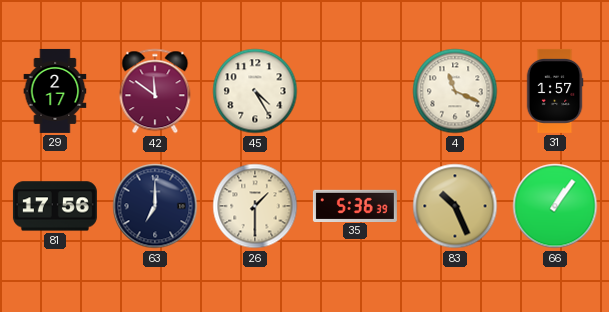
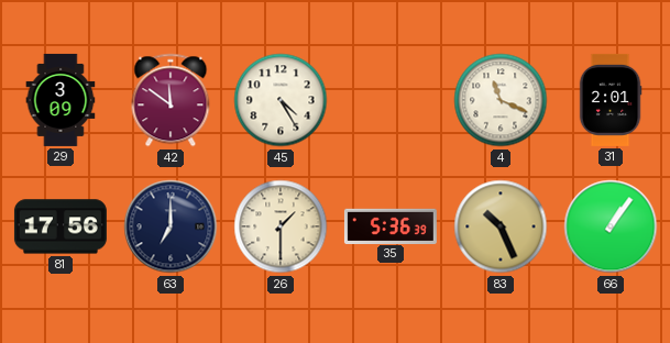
29: 2:17 -> 3:09
31: 1:57 -> 2:01
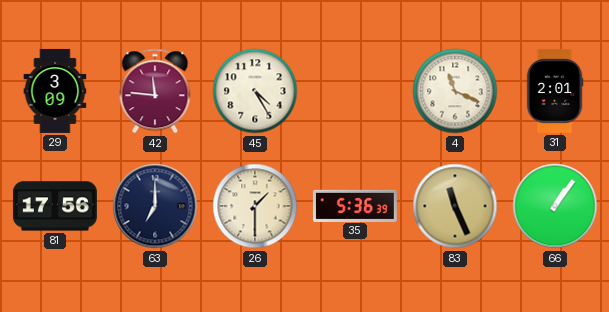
42: 11:51 -> 11:46
83: 10:26 -> 11:26
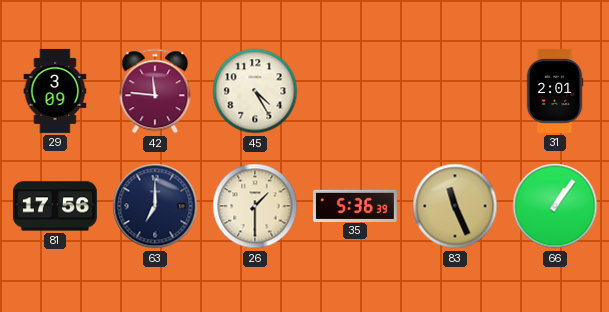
4: 11:19 -> none
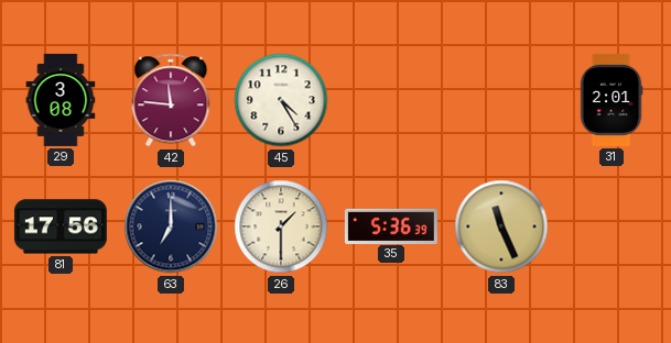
29: 3:09 -> 3:08
66: 1:06 -> none
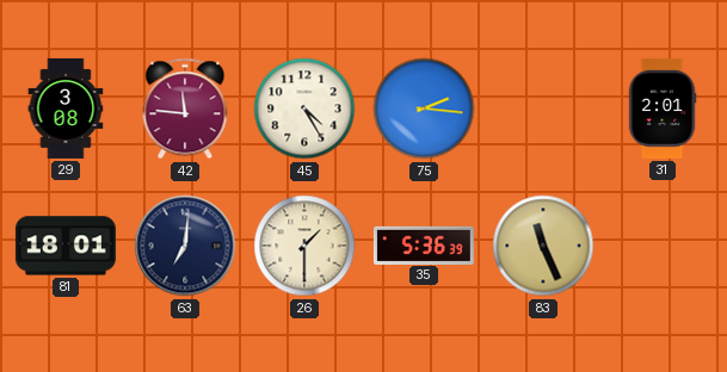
75: none -> 2:16
81: 17:56 -> 18:01
63: 7:00 -> 7:01
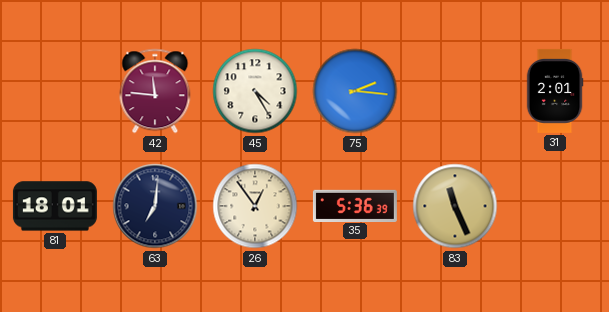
29: 3:08 -> none
26: 1:30 -> 12:54
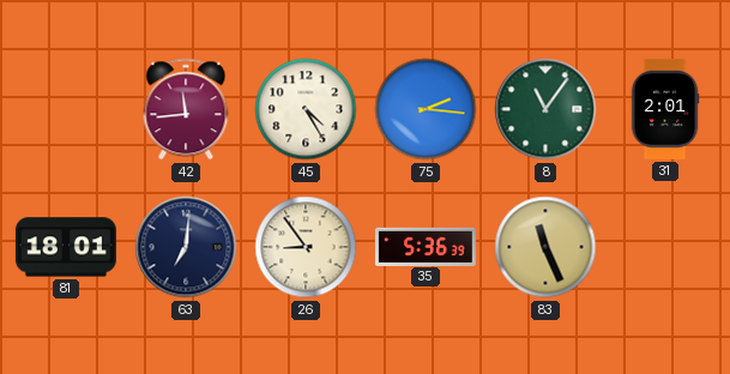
42: 11:46 -> 11:44
8: none -> 11:06
26: 12:54 -> 8:54
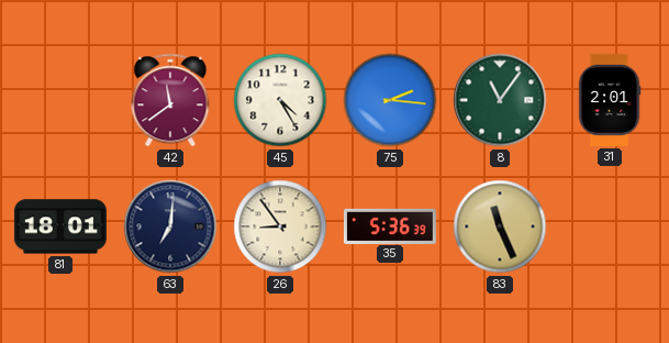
42: 11:44 -> 11:39
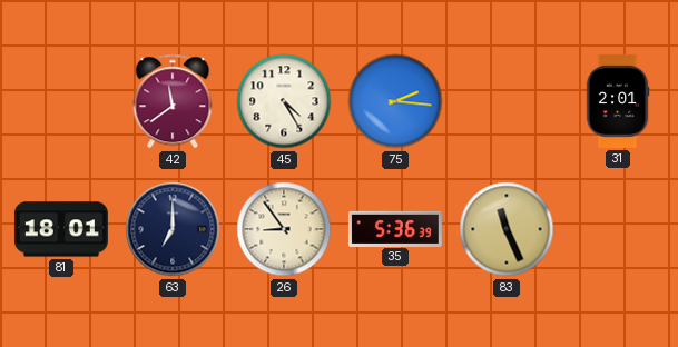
8: 11:06 -> none
63: 7:01 -> 7:00
